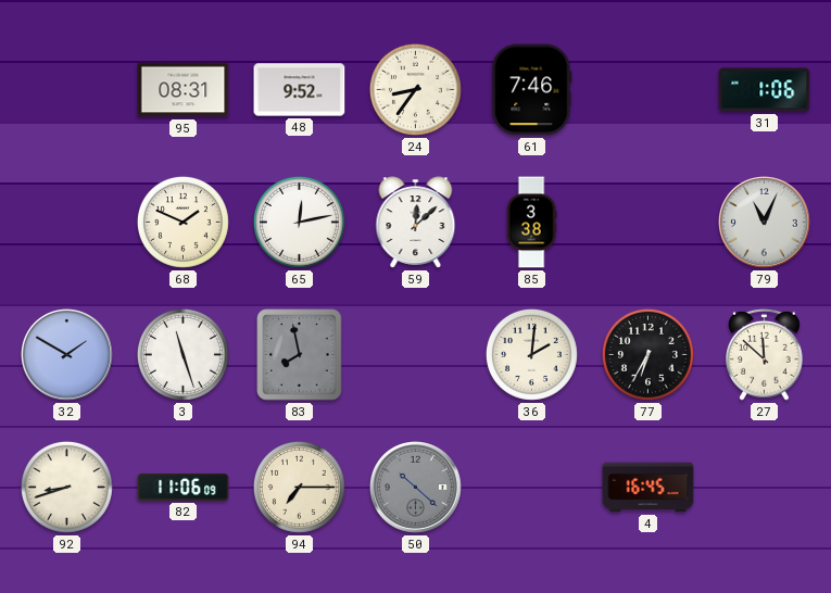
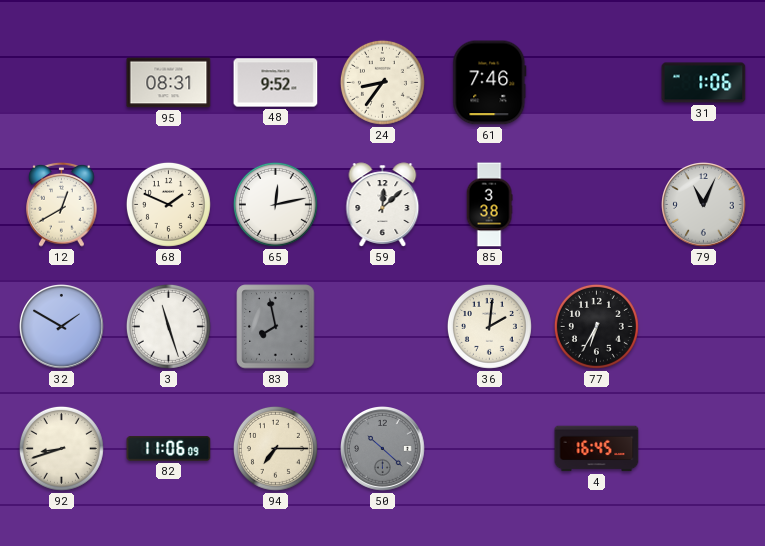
12: none -> 12:40
27: 11:52 -> none
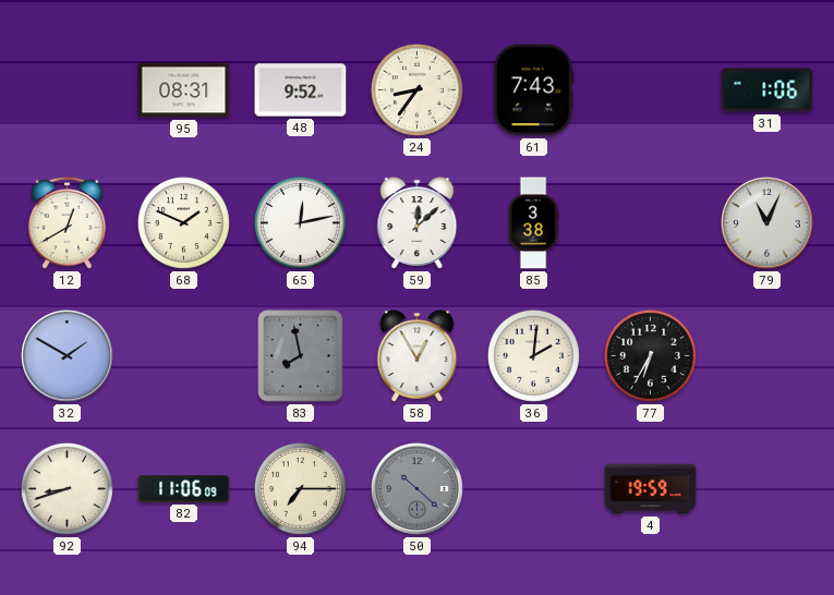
61: 7:46 -> 7:43
3: 11:27 -> none
58: none -> 12:55
4: 16:45 -> 19:59
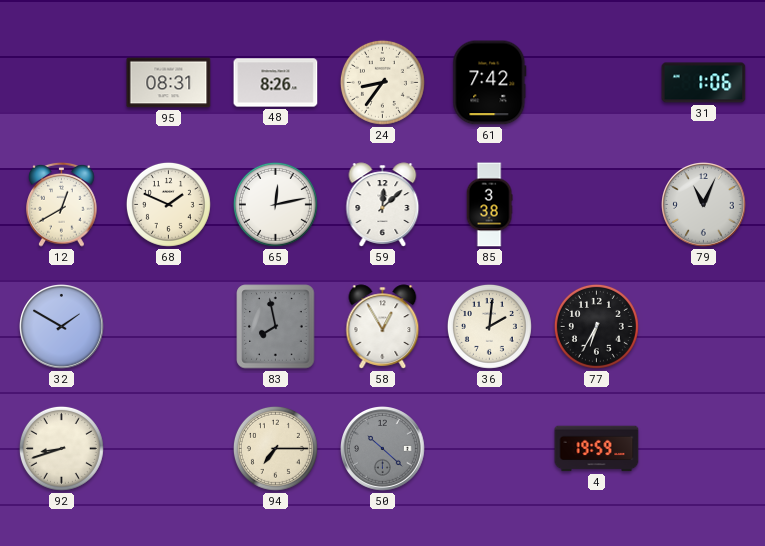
48: 9:52 -> 8:26
61: 7:43 -> 7:42
82: 11:06 -> none
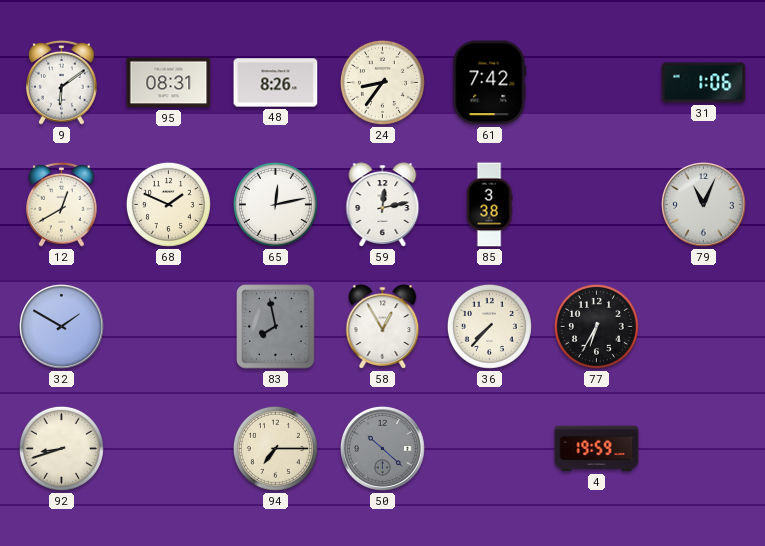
9: none -> 6:09
59: 12:08 -> 12:13
36: 2:01 -> 7:37
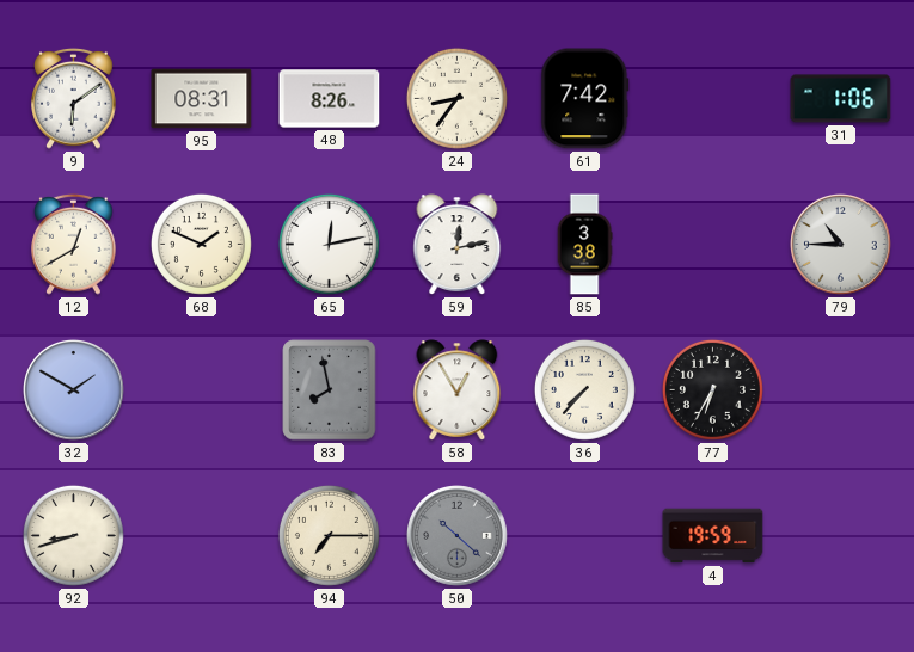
79: 11:04 -> 10:45
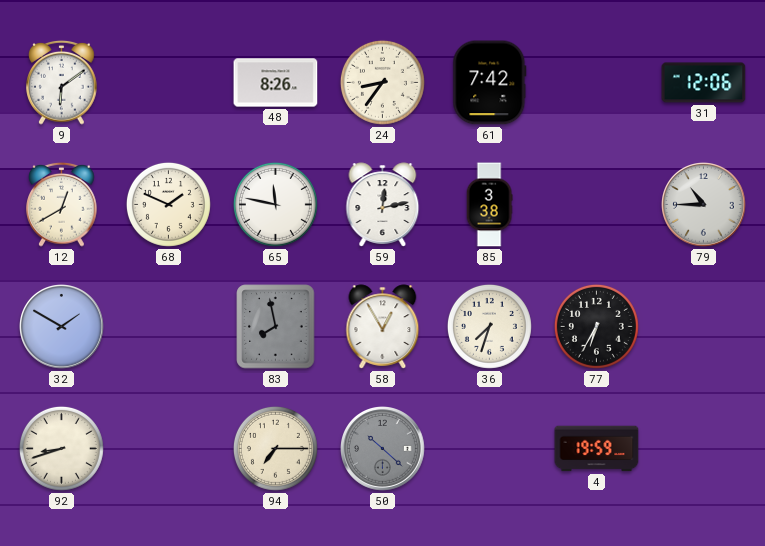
95: 08:31 -> none
31: 1:06 -> 12:06
65: 12:13 -> 11:47
36: 7:37 -> 7:33
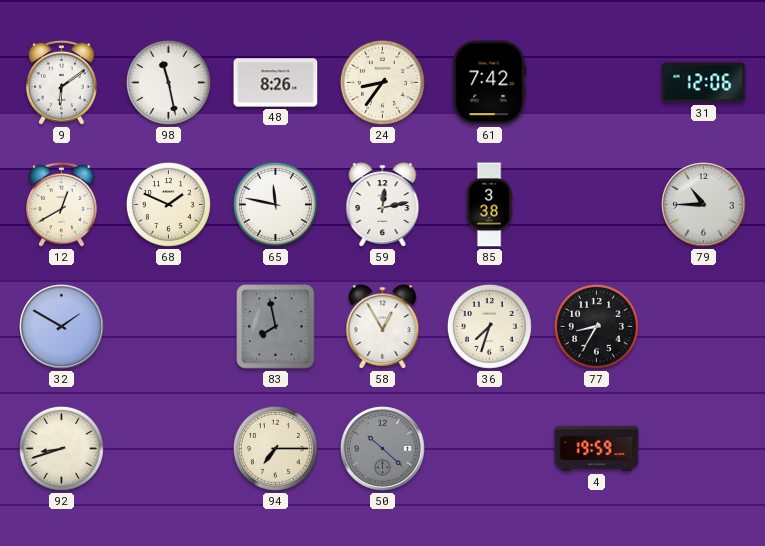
98: none -> 11:28
77: 6:35 -> 8:35
